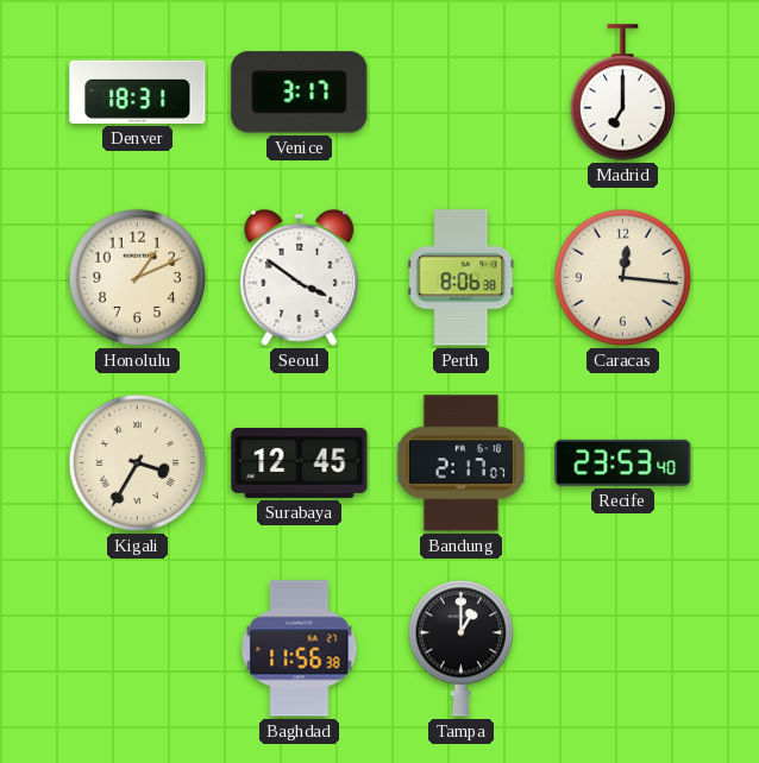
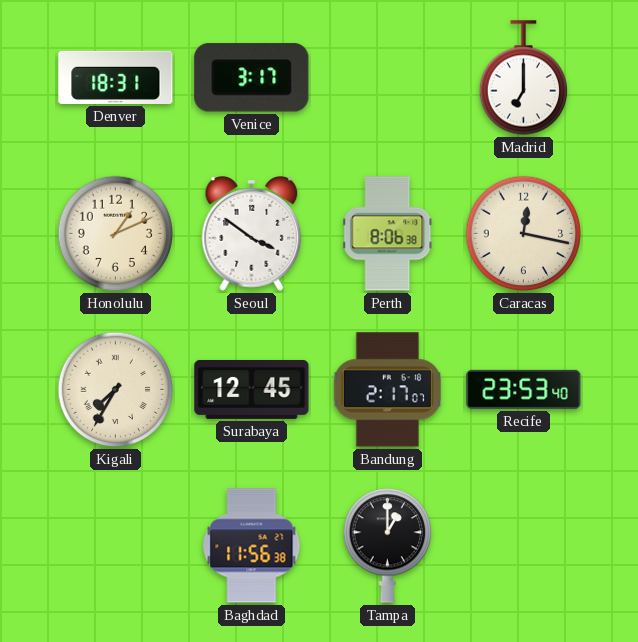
Caracas: 12:16 -> 12:17
Kigali: 3:35 -> 7:35
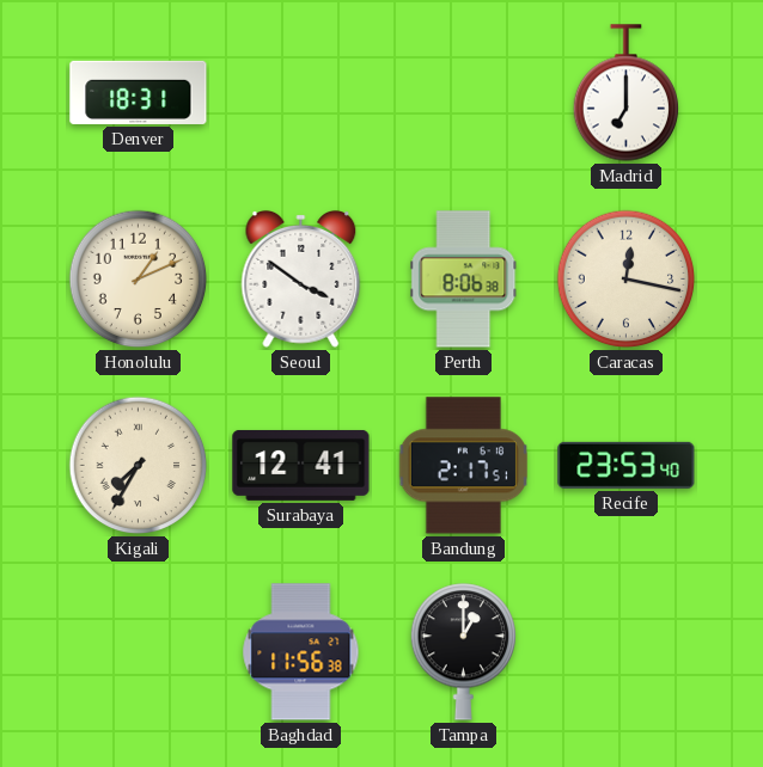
Venice: 3:17 -> none
Surabaya: 12:45 -> 12:41
Bandung: 2:17:07 -> 2:17:51
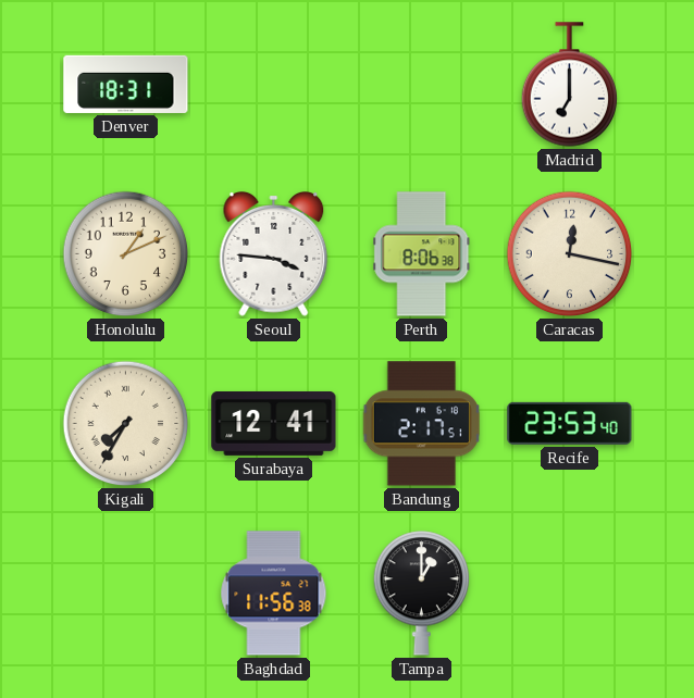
Seoul: 3:51 -> 3:46
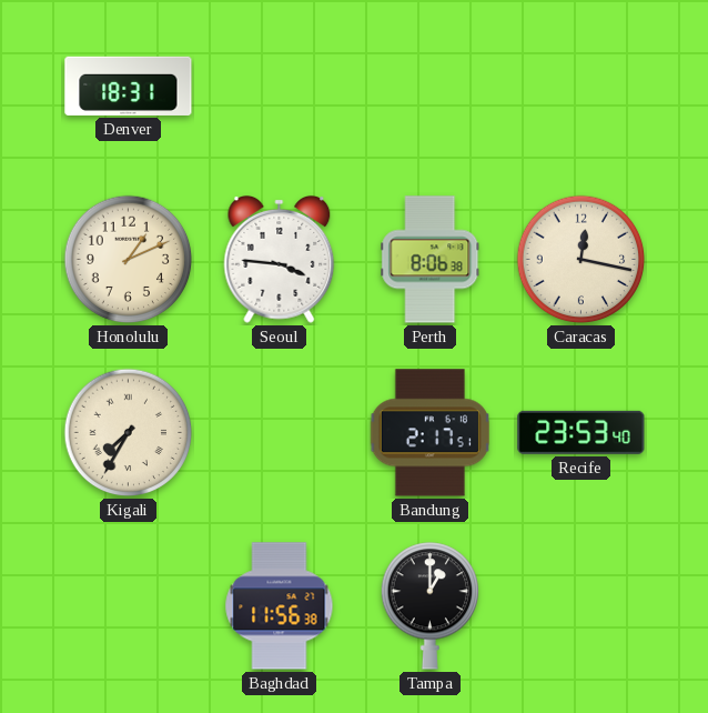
Madrid: 7:00 -> none
Surabaya: 12:41 -> none
